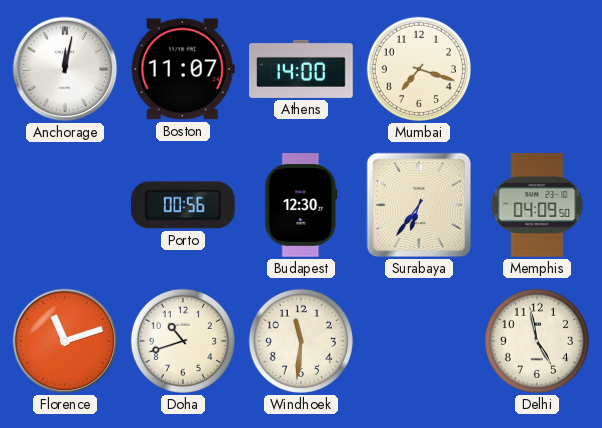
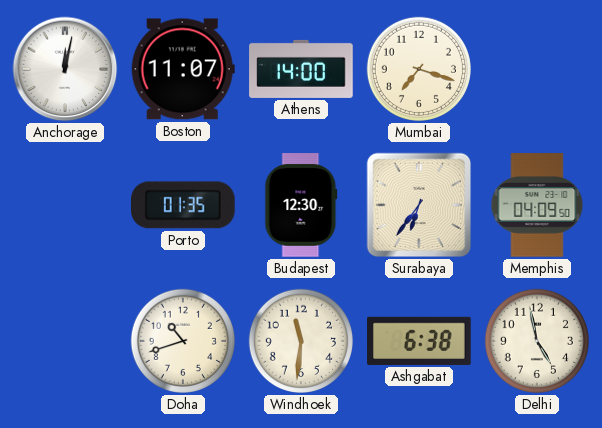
Porto: 00:56 -> 01:35
Florence: 11:12 -> none
Ashgabat: none -> 6:38
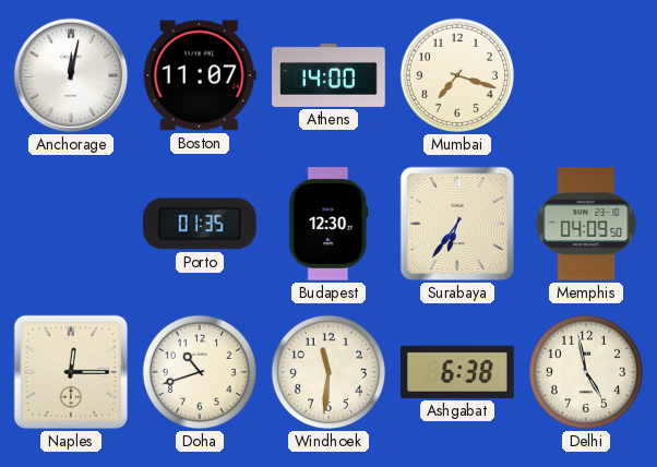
Naples: none -> 12:15
